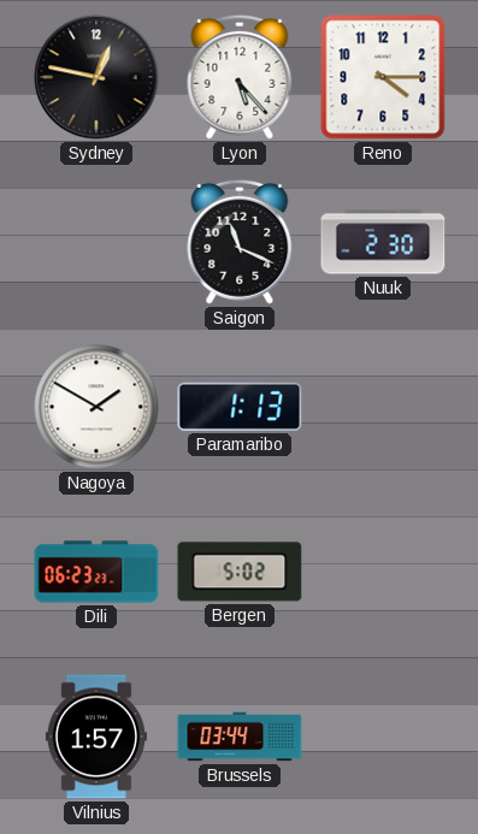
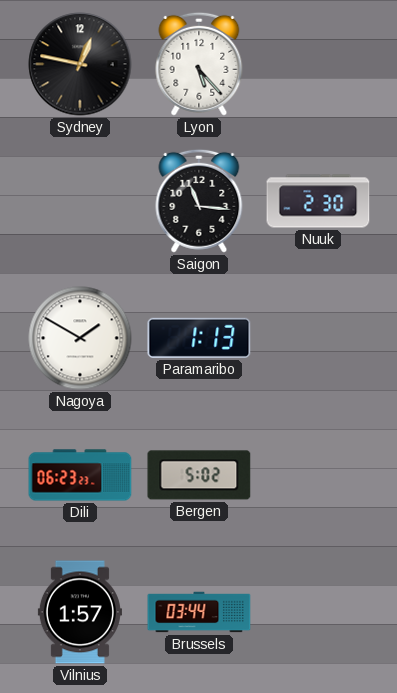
Reno: 4:15 -> none
Saigon: 11:19 -> 11:16
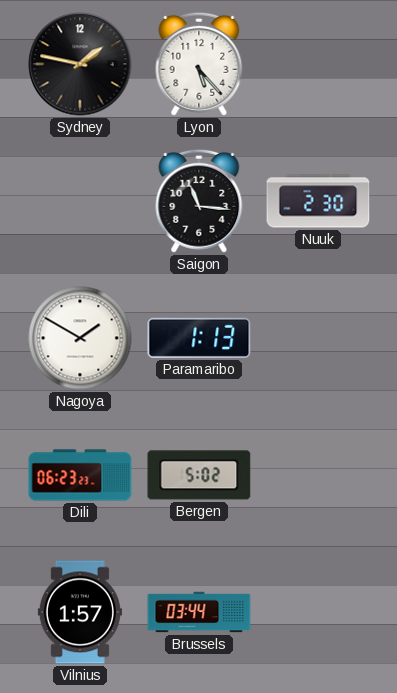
Sydney: 12:47 -> 1:47
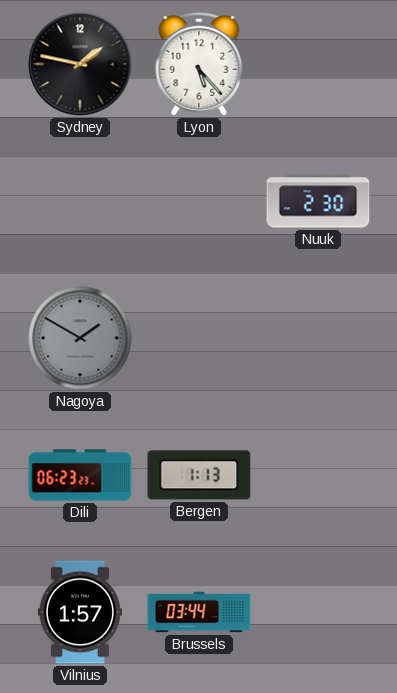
Saigon: 11:16 -> none
Nagoya dial: white -> grey
Paramaribo: 1:13 -> none
Bergen: 5:02 -> 1:13
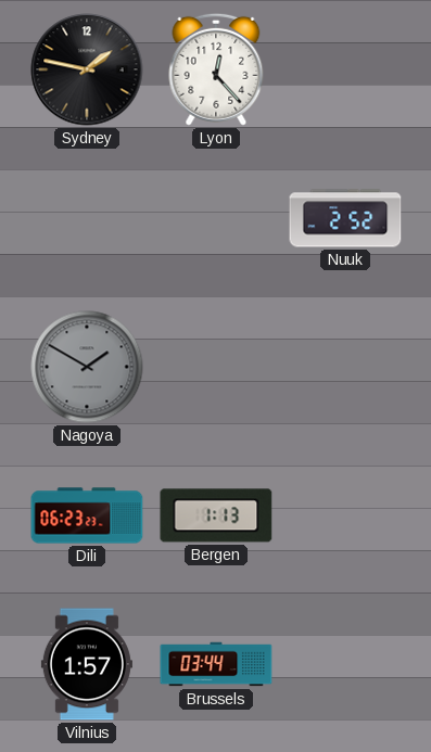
Lyon: 5:23 -> 12:23
Nuuk: 2:30 -> 2:52
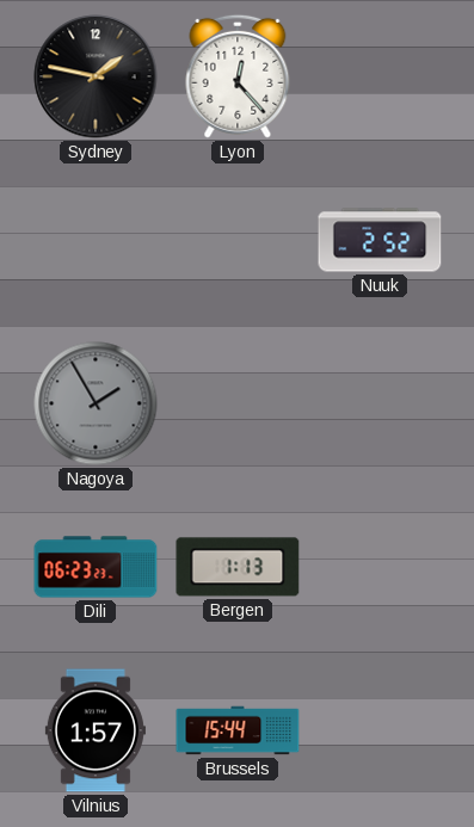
Nagoya: 1:50 -> 1:55
Brussels: 03:44 -> 15:44
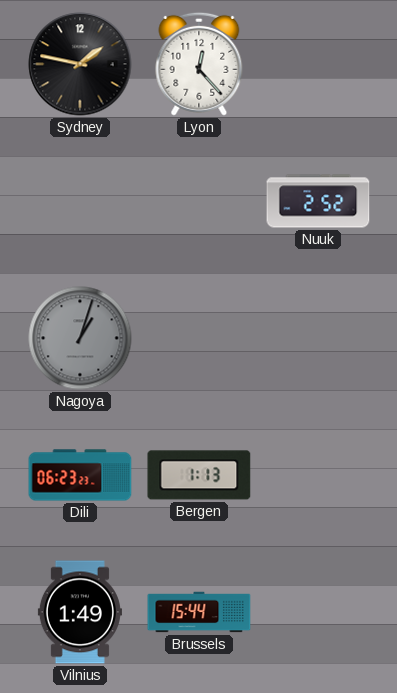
Nagoya: 1:55 -> 1:03
Vilnius: 1:57 -> 1:49
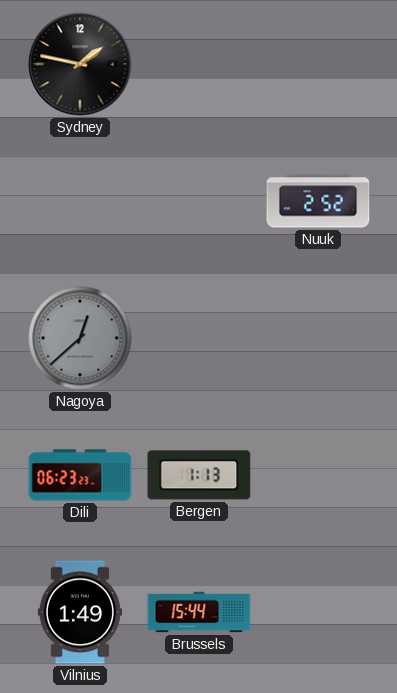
Lyon: 12:23 -> none
Nagoya: 1:03 -> 12:38
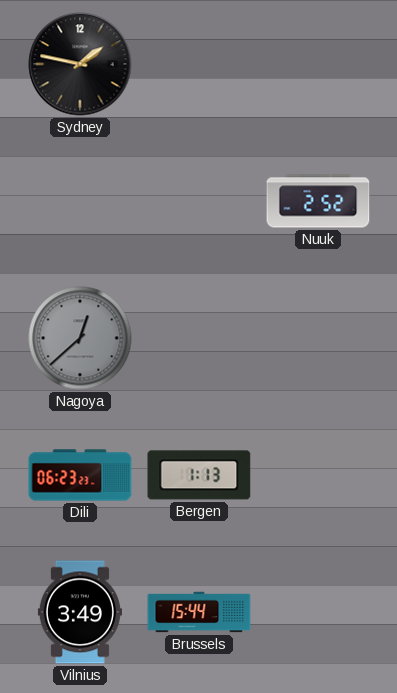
Vilnius: 1:49 -> 3:49
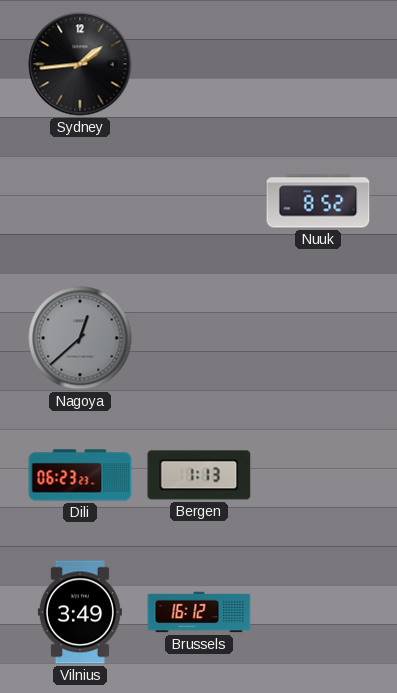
Sydney: 1:47 -> 1:44
Nuuk: 2:52 -> 8:52
Brussels: 15:44 -> 16:12
